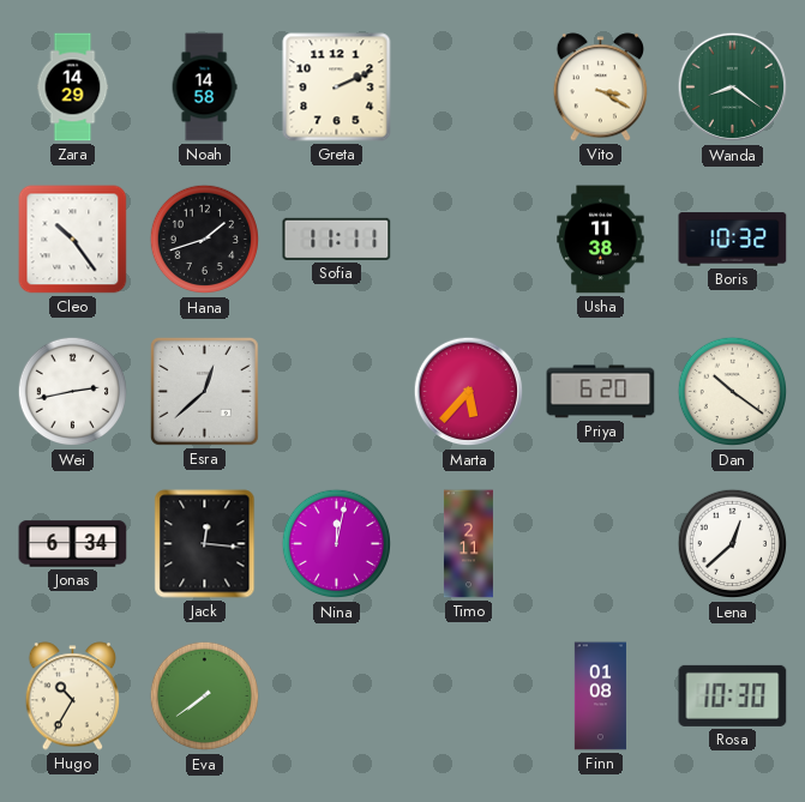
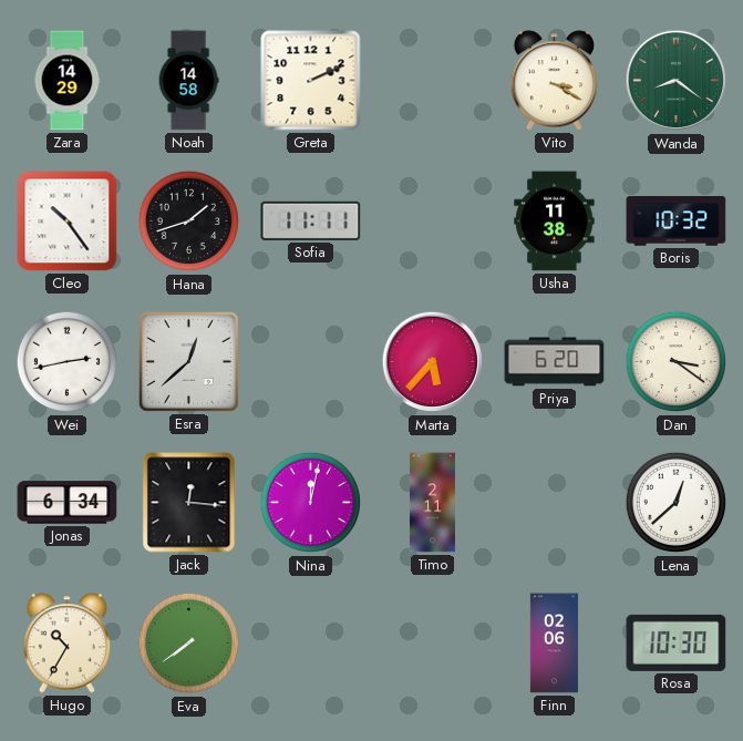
Dan: 10:21 -> 3:21
Finn: 01:08 -> 02:06
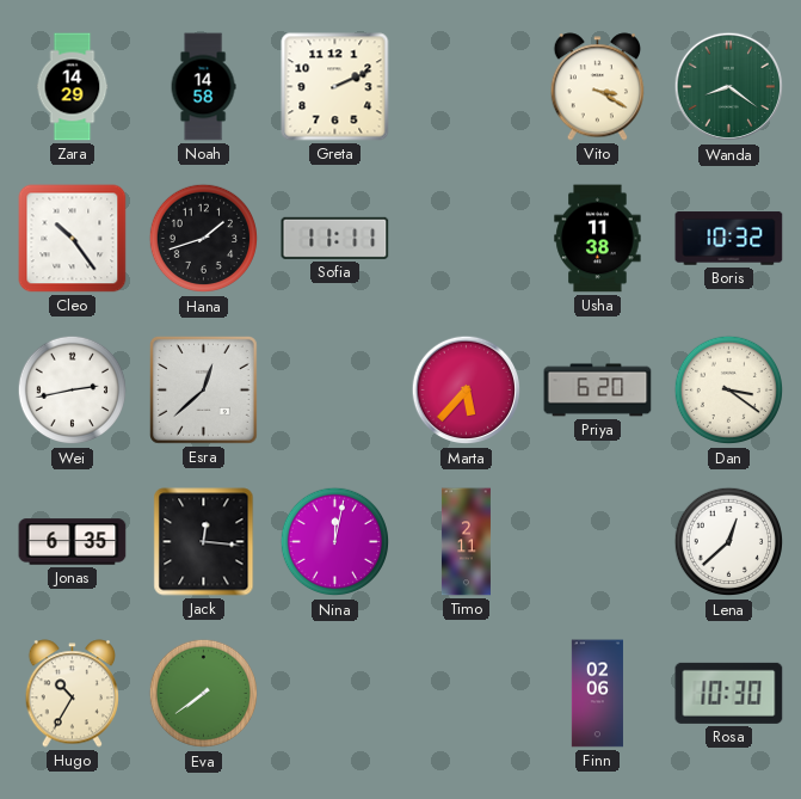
Jonas: 6:34 -> 6:35
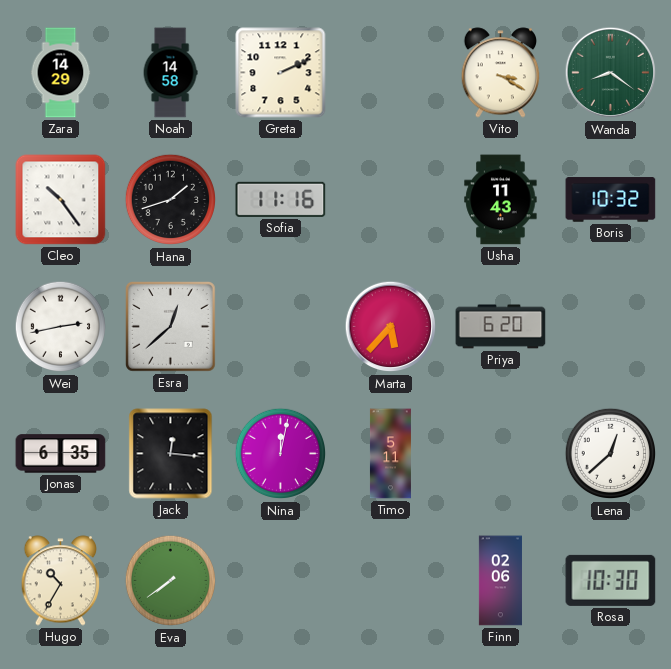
Sofia: 11:11 -> 11:16
Usha: 11:38 -> 11:43
Dan: 3:21 -> none
Timo: 2:11 -> 5:11
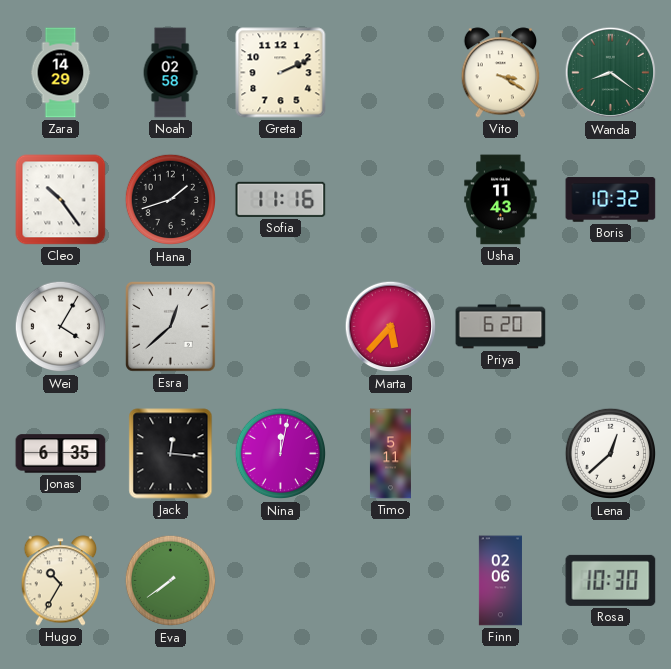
Noah: 14:58 -> 02:58
Wei: 2:43 -> 4:05
